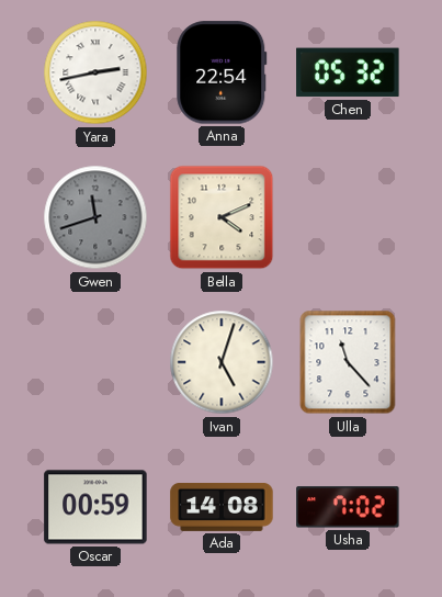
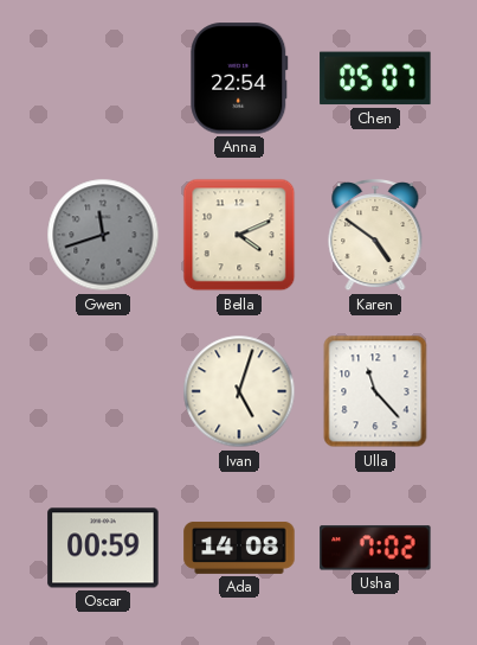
Yara: 2:43 -> none
Chen: 05:32 -> 05:07
Karen: none -> 4:51
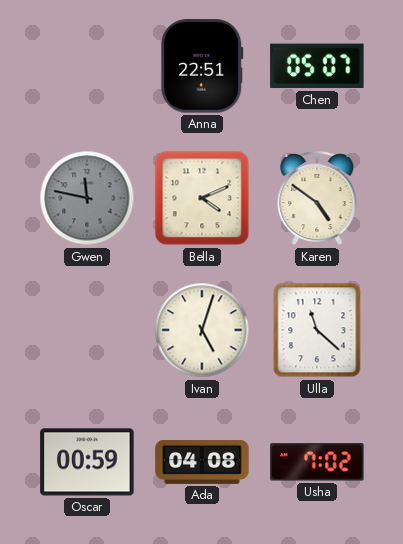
Anna: 22:54 -> 22:51
Gwen: 11:42 -> 11:47
Ulla: 11:23 -> 11:22
Ada: 14:08 -> 04:08
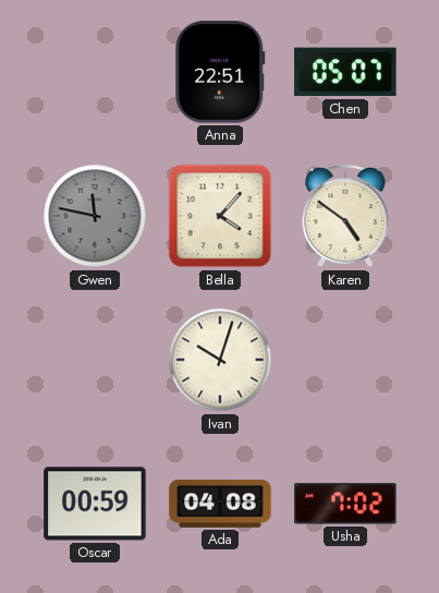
Bella: 4:11 -> 4:07
Ivan: 5:03 -> 10:03
Ulla: 11:22 -> none
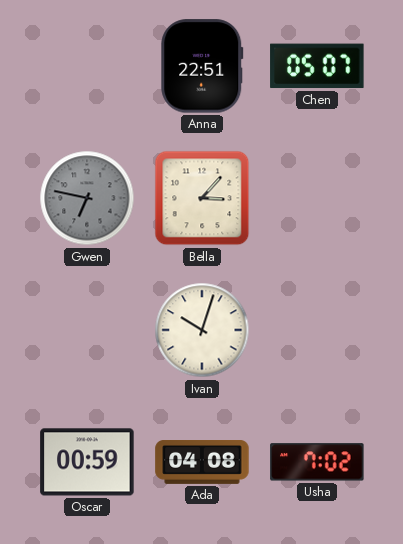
Gwen: 11:47 -> 6:47
Bella: 4:07 -> 3:07
Karen: 4:51 -> none
